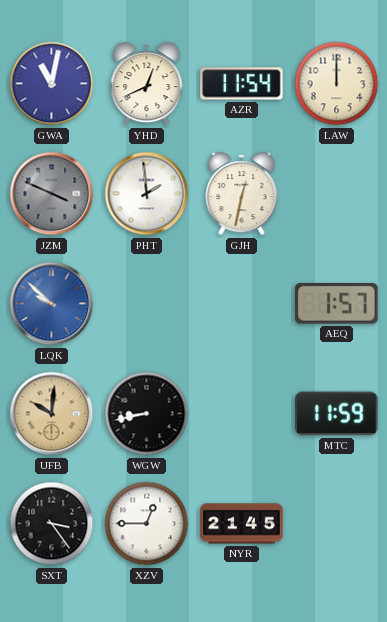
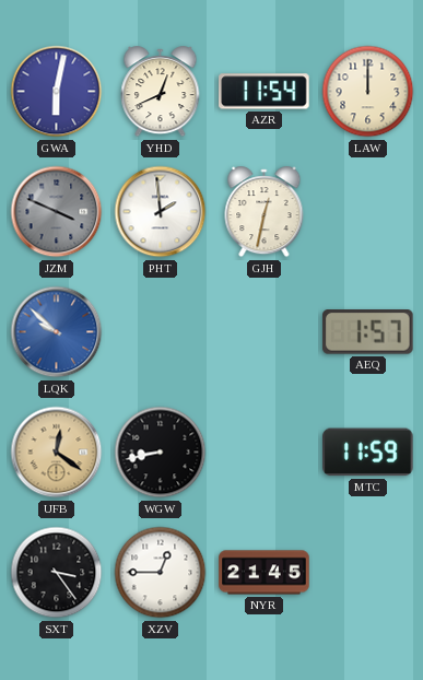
GWA: 11:02 -> 6:02
UFB: 10:01 -> 12:21
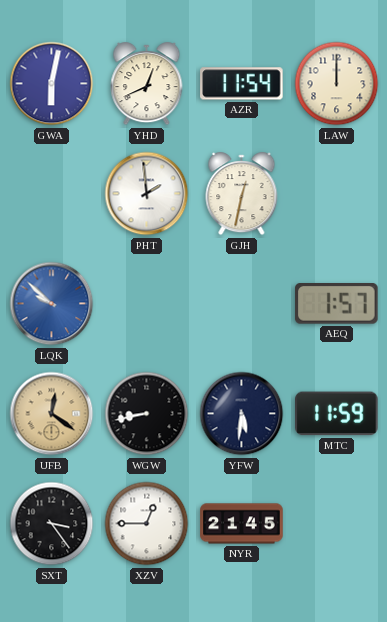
JZM: 3:49 -> none
YFW: none -> 5:31
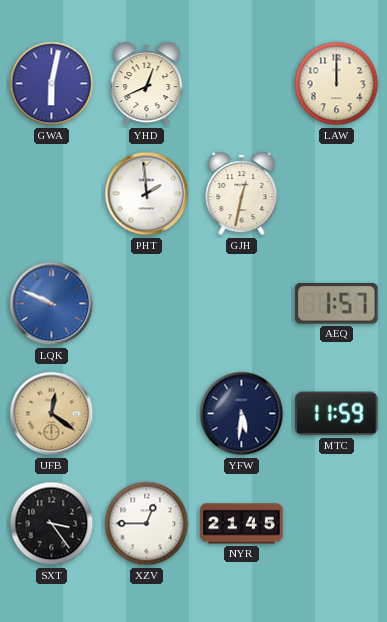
AZR: 11:54 -> none
LQK: 9:52 -> 9:49
WGW: 8:43 -> none
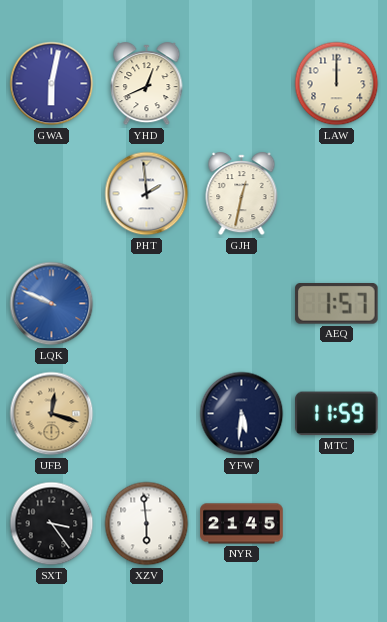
UFB: 12:21 -> 12:18
XZV: 12:45 -> 5:59
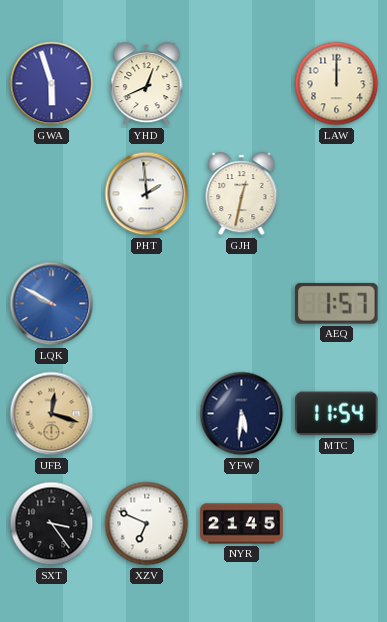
GWA: 6:02 -> 5:57
LQK: 9:49 -> 9:50
MTC: 11:59 -> 11:54
XZV: 5:59 -> 6:49
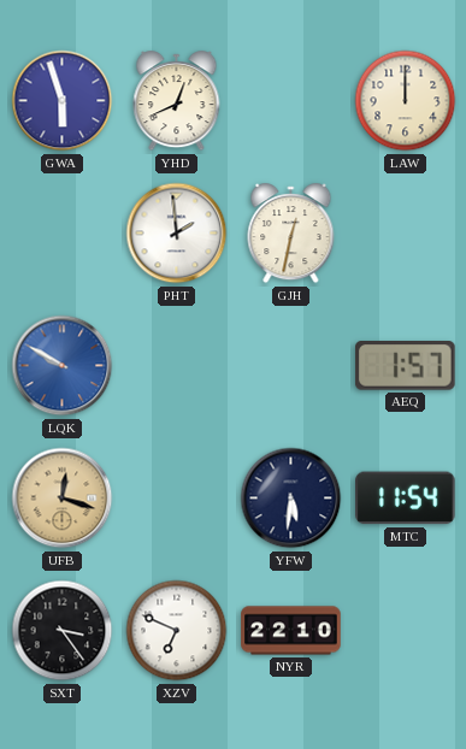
NYR: 21:45 -> 22:10
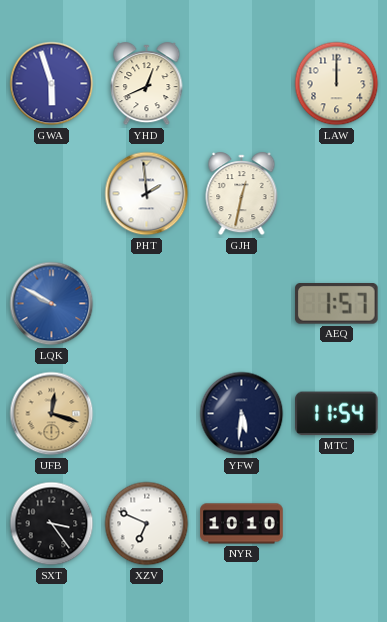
NYR: 22:10 -> 10:10
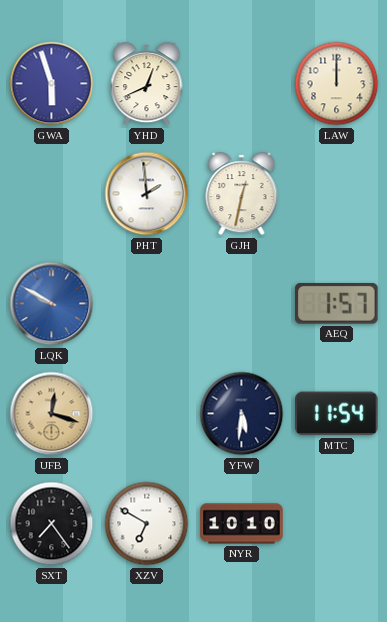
SXT: 3:24 -> 7:24
XZV: 6:49 -> 6:50
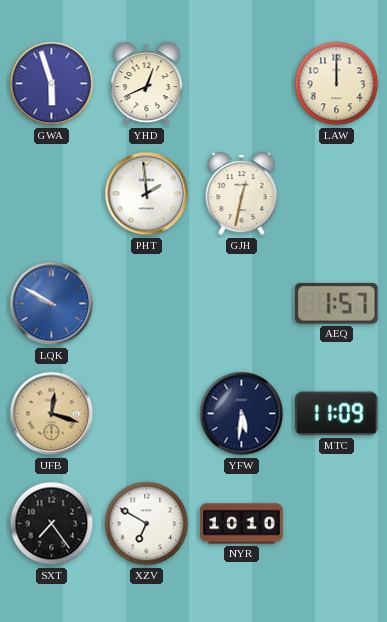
MTC: 11:54 -> 11:09
